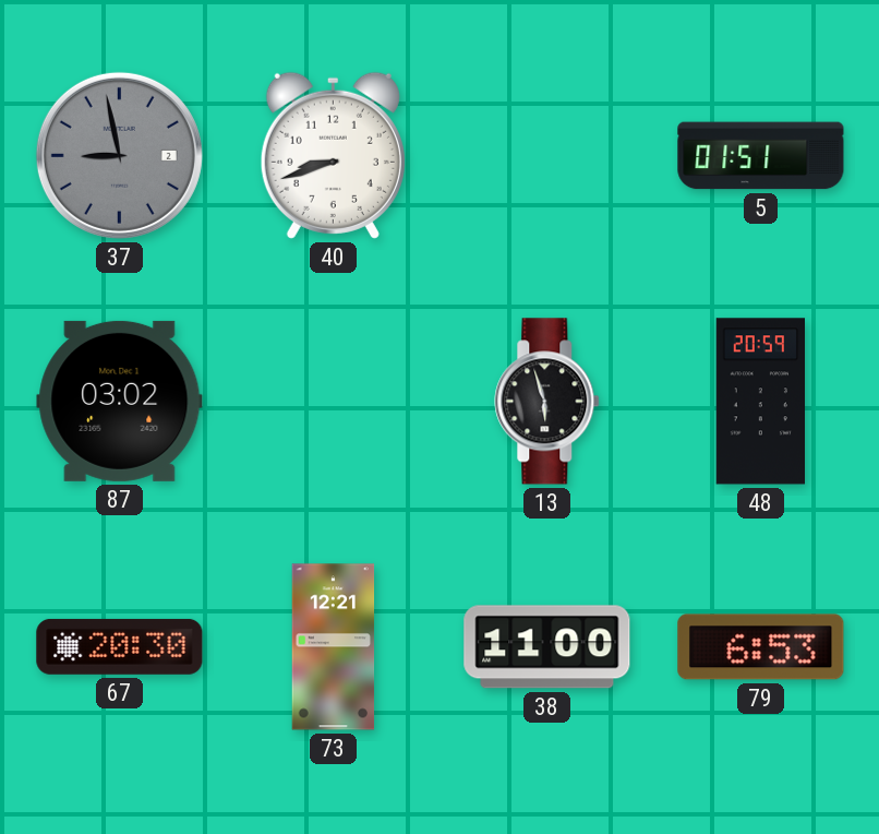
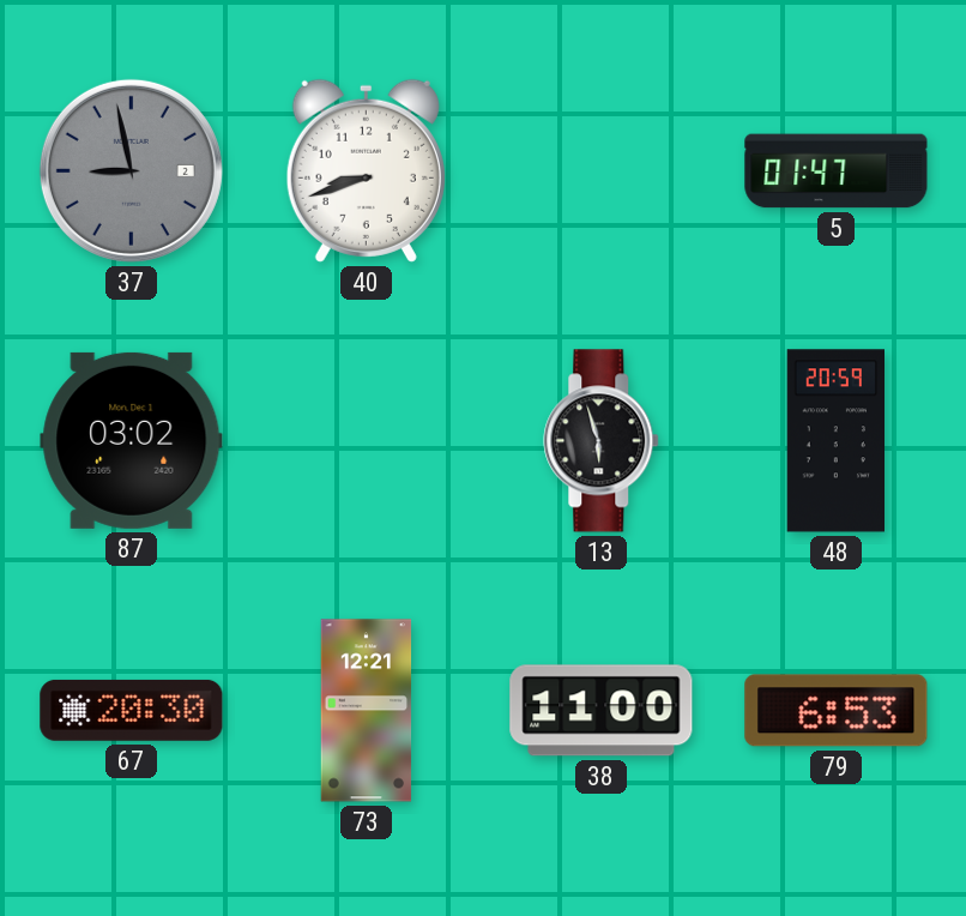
5: 01:51 -> 01:47
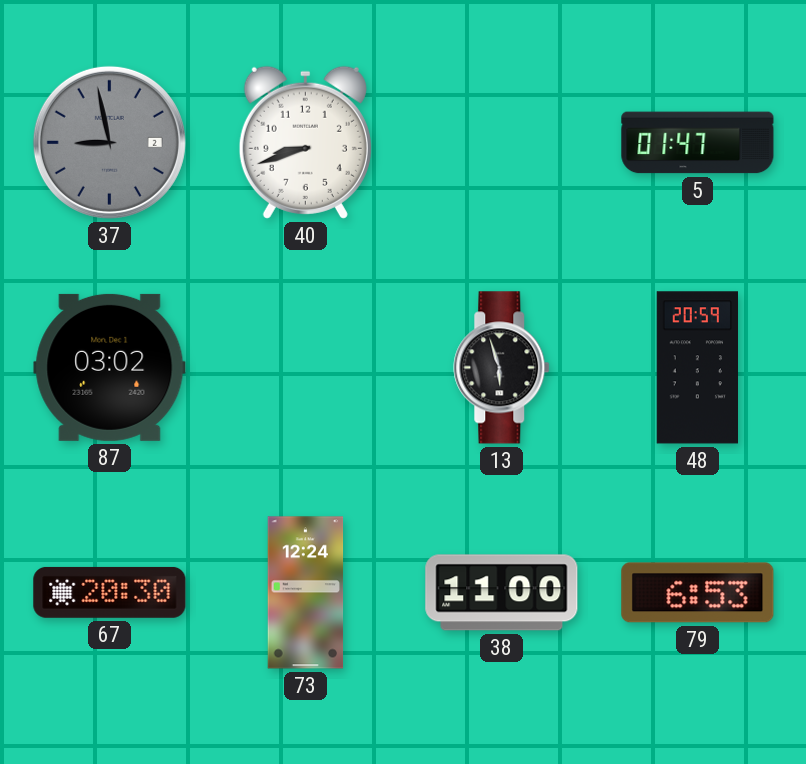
73: 12:21 -> 12:24
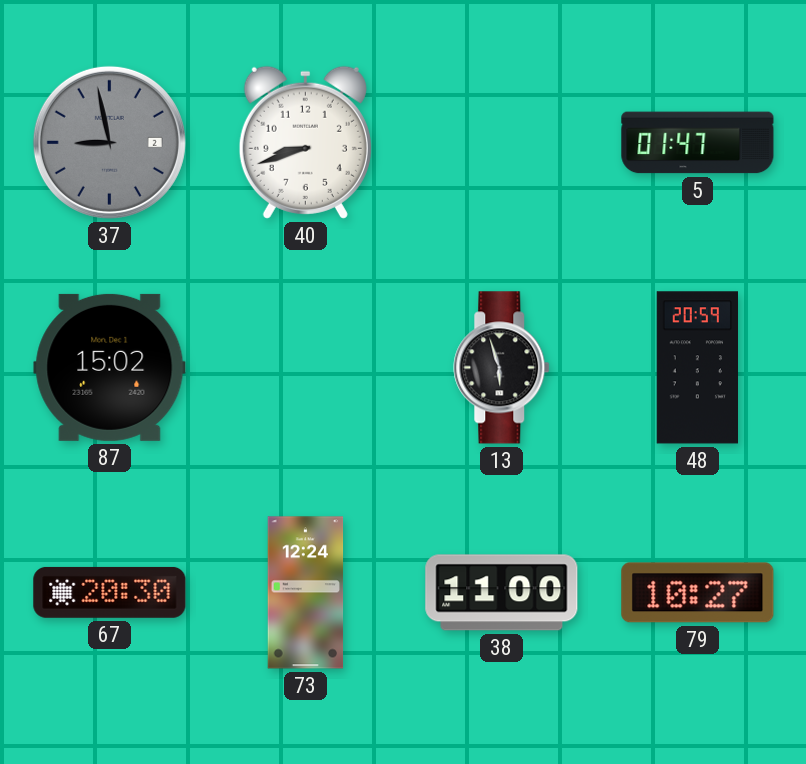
87: 03:02 -> 15:02
79: 6:53 -> 10:27
